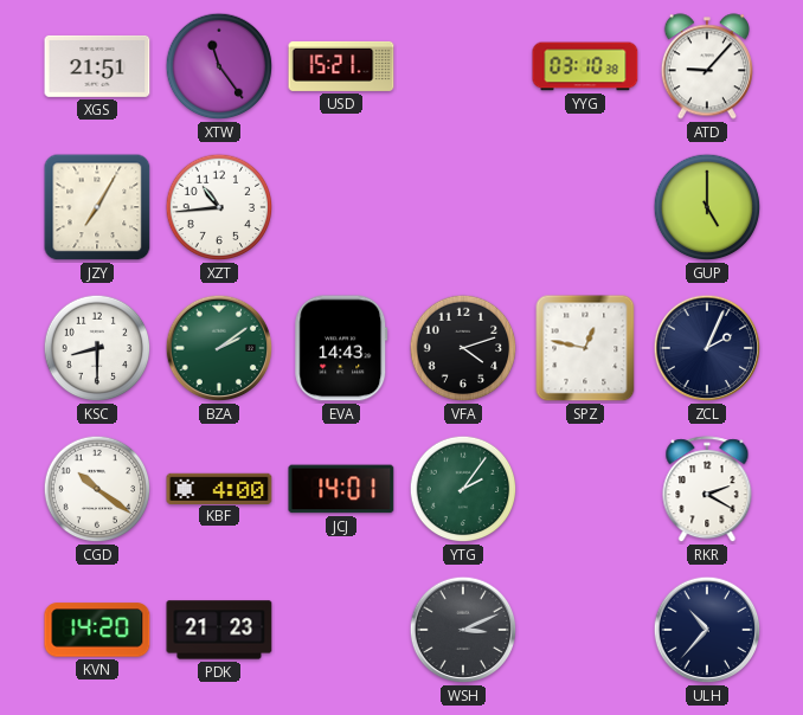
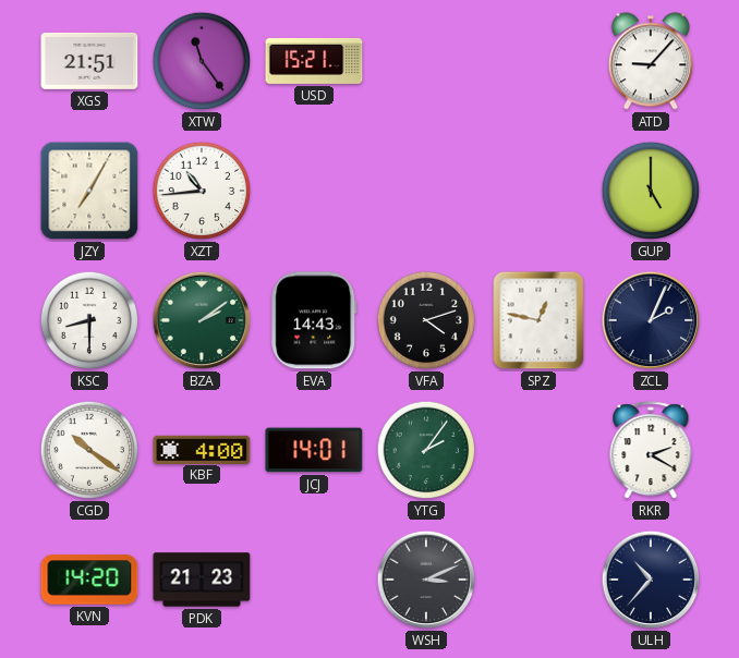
YYG: 03:10 -> none
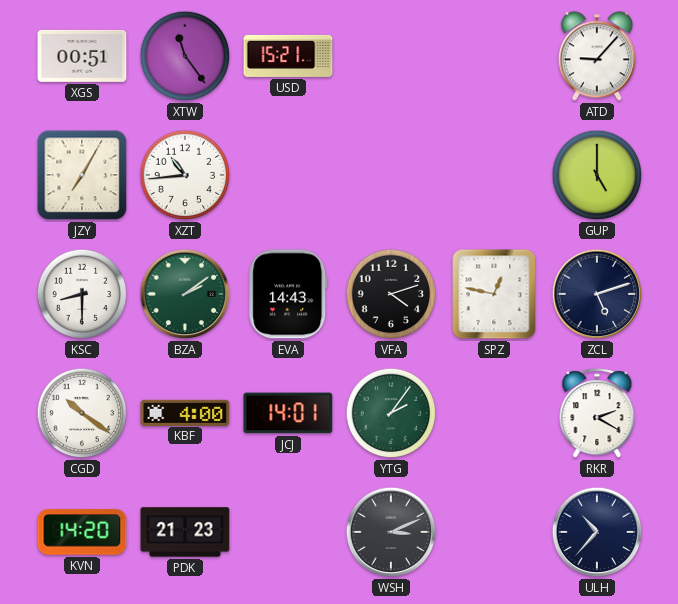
XGS: 21:51 -> 00:51
ZCL: 2:04 -> 5:12
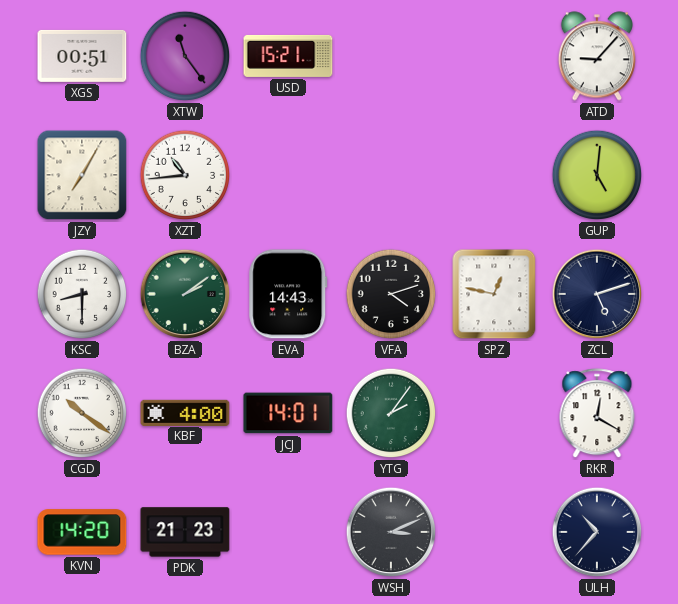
GUP: 5:00 -> 5:01
RKR: 2:20 -> 12:20
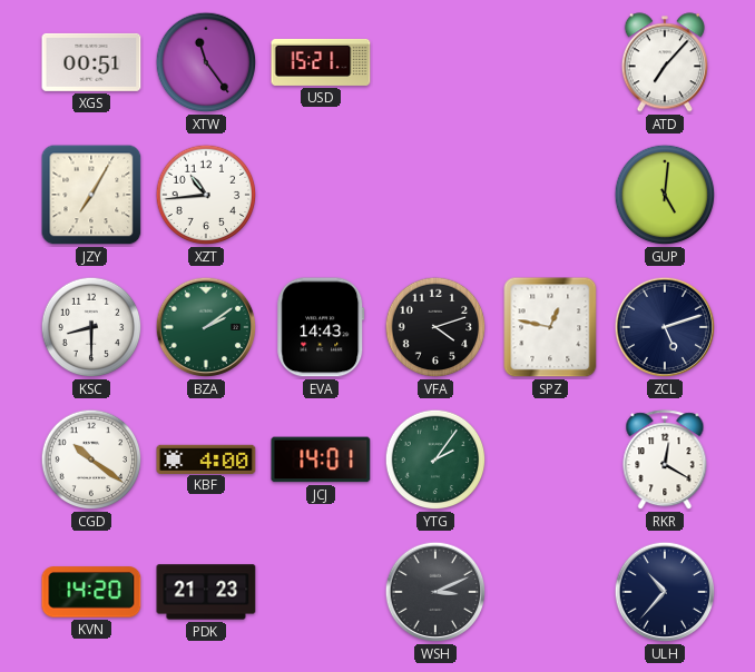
ATD: 9:07 -> 7:07
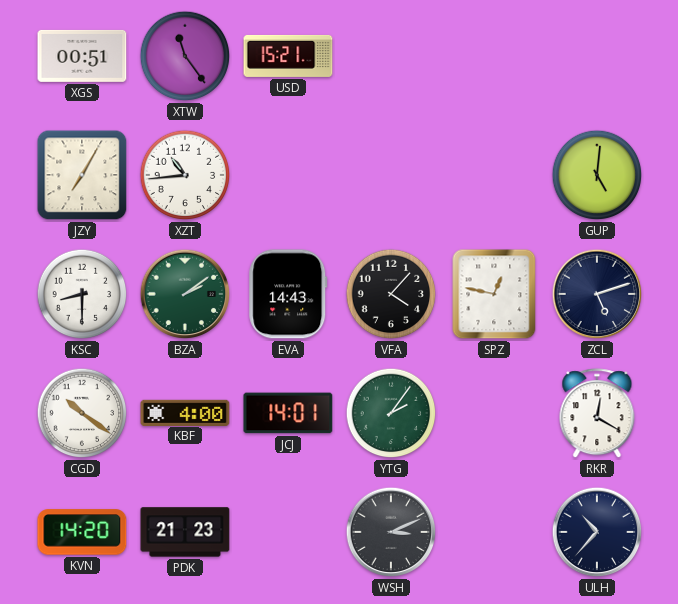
ATD: 7:07 -> none
VFA: 4:12 -> 4:07
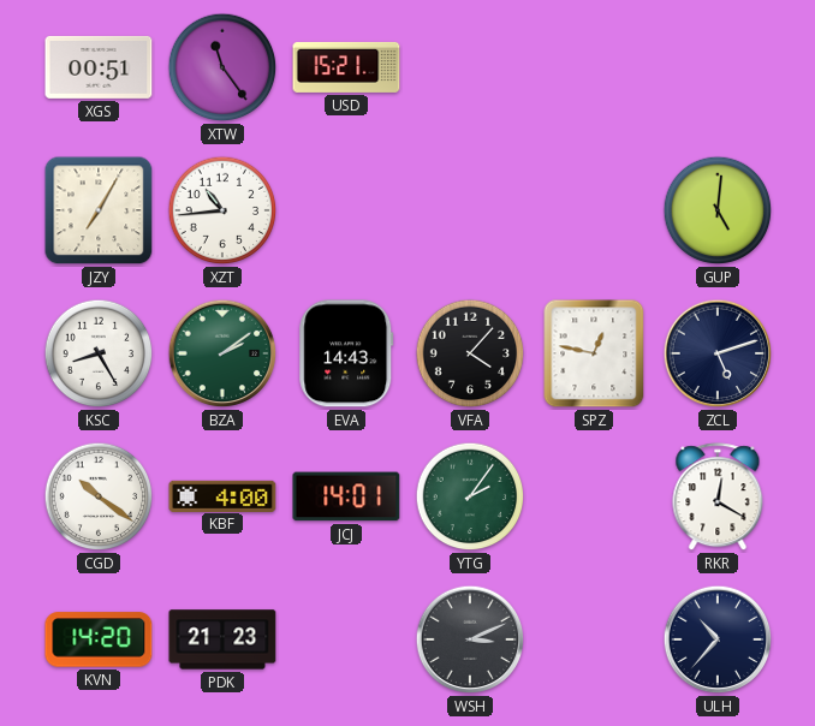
KSC: 8:30 -> 8:25
